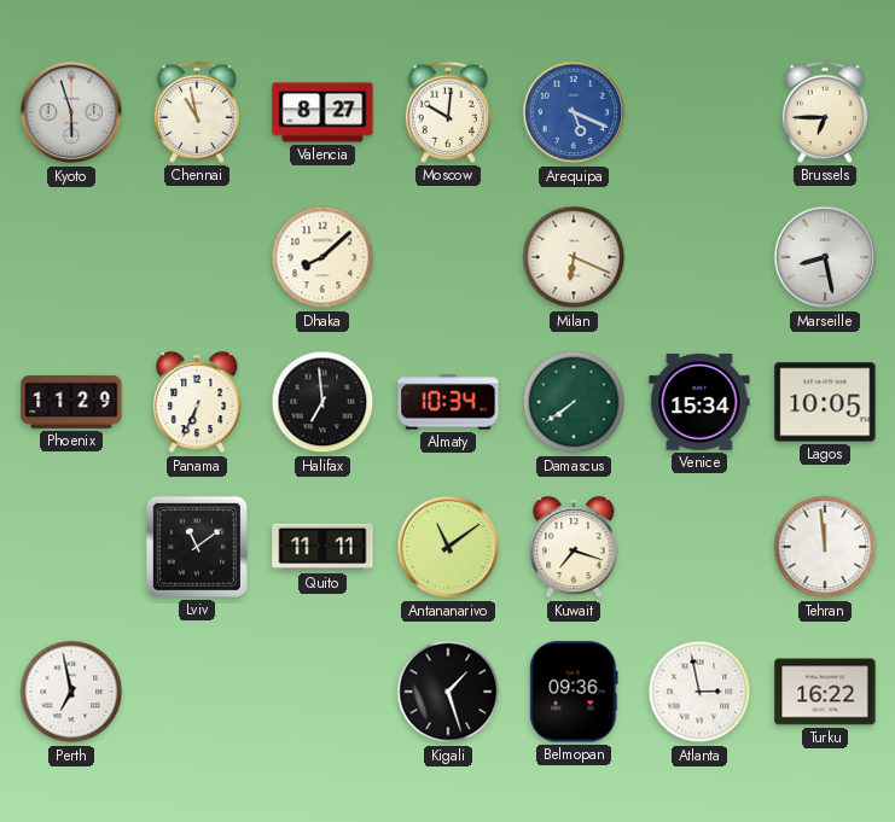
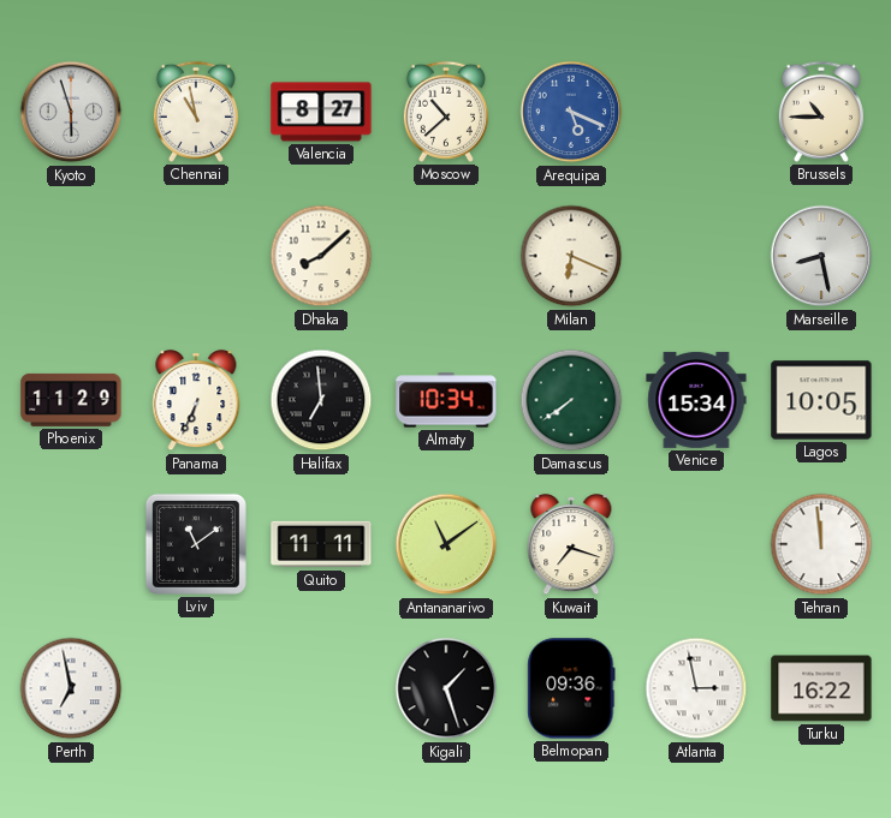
Moscow: 10:01 -> 10:38
Brussels: 6:45 -> 10:45
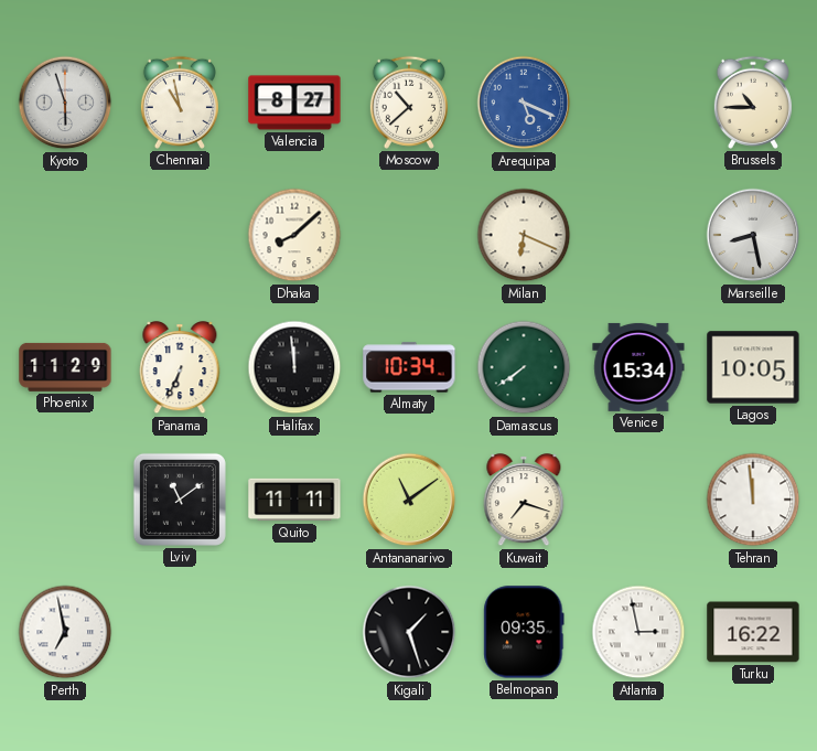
Halifax: 6:59 -> 11:59
Belmopan: 09:36 -> 09:35
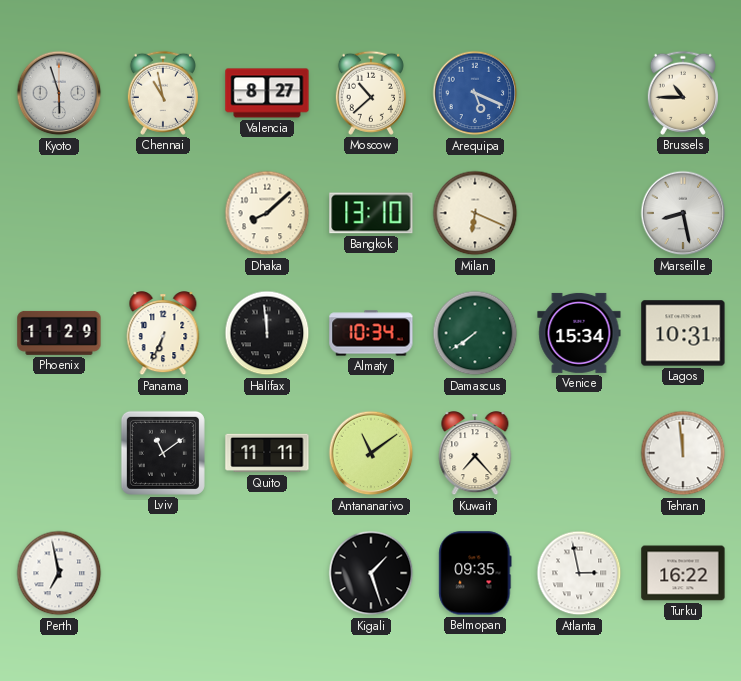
Bangkok: none -> 13:10
Lagos: 10:05 -> 10:31
Kuwait: 7:18 -> 7:23
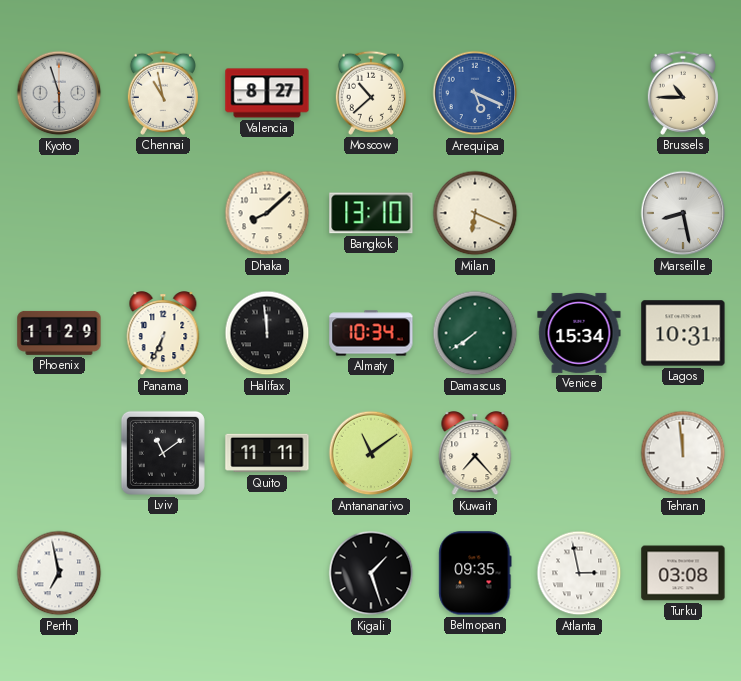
Turku: 16:22 -> 03:08
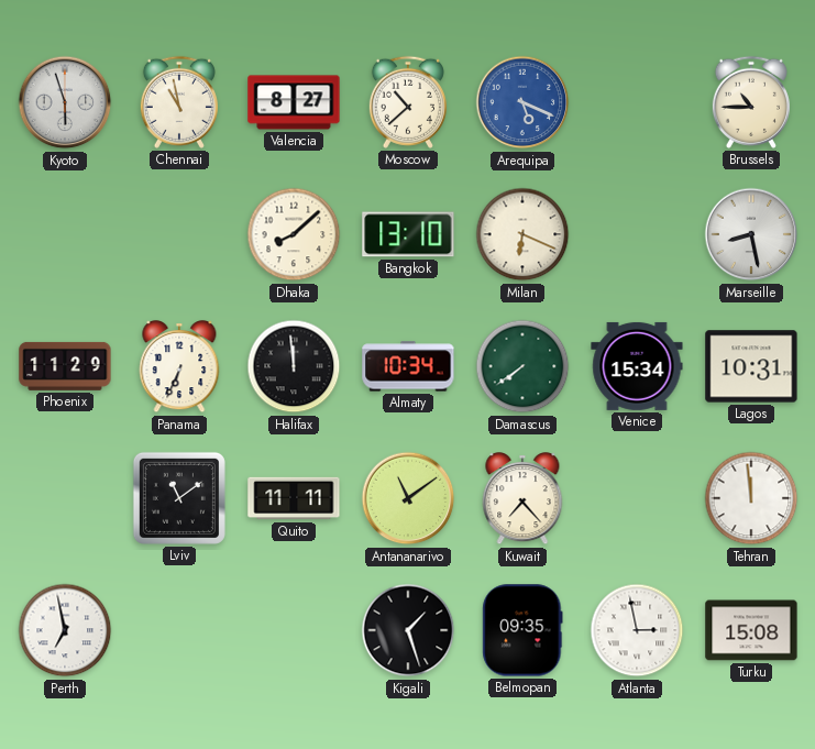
Turku: 03:08 -> 15:08
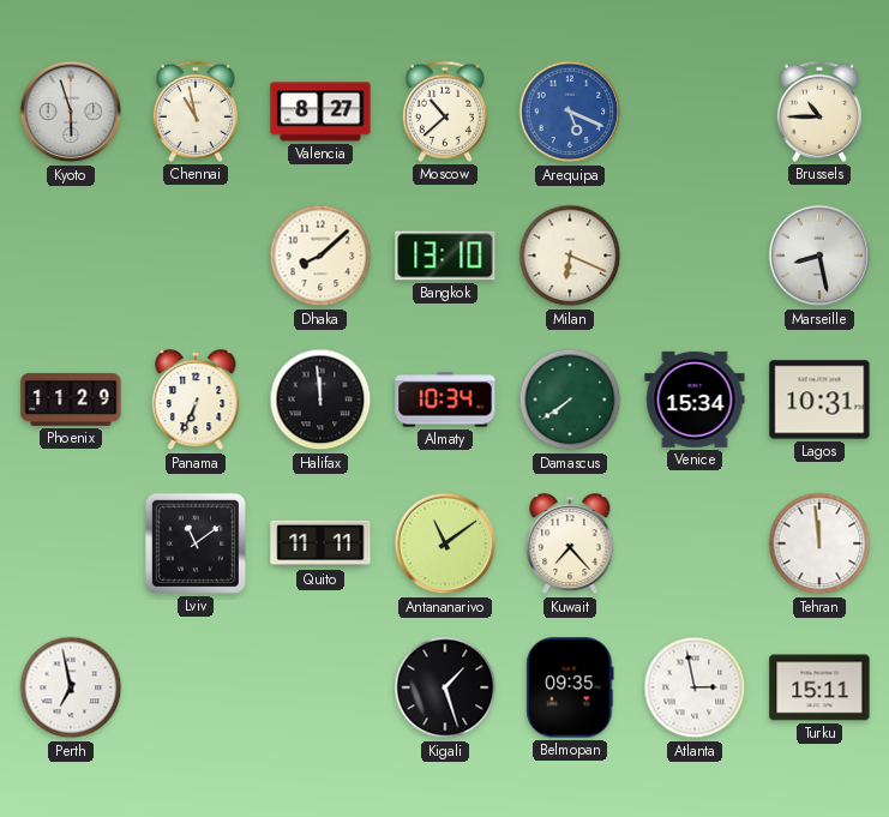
Turku: 15:08 -> 15:11
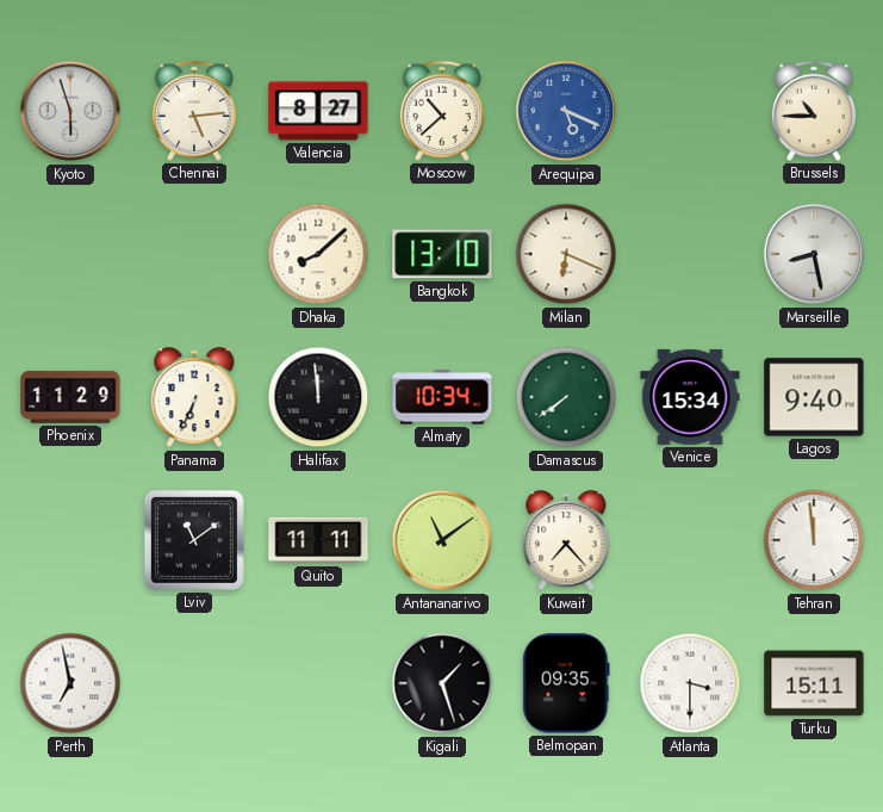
Chennai: 10:58 -> 5:14
Lagos: 10:31 -> 9:40
Atlanta: 2:58 -> 3:30
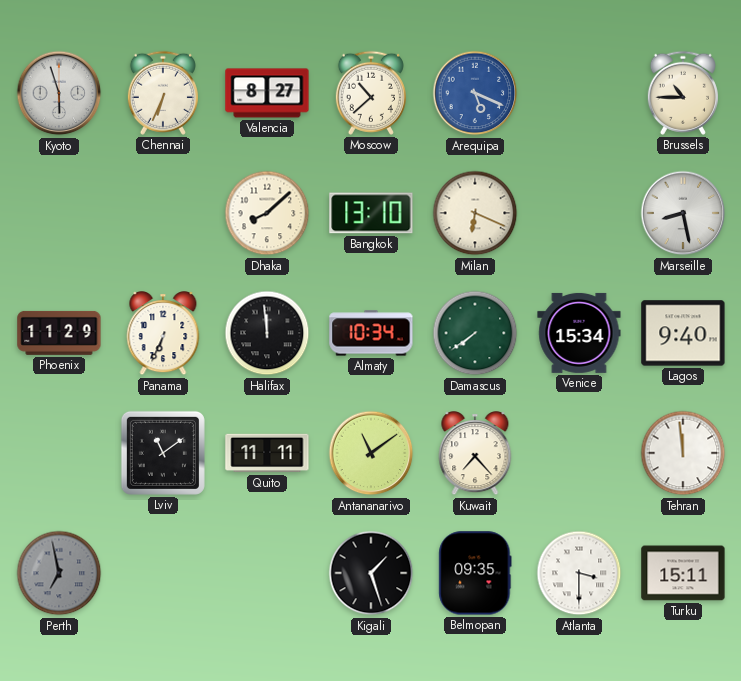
Chennai: 5:14 -> 6:34
Perth dial: white -> grey
